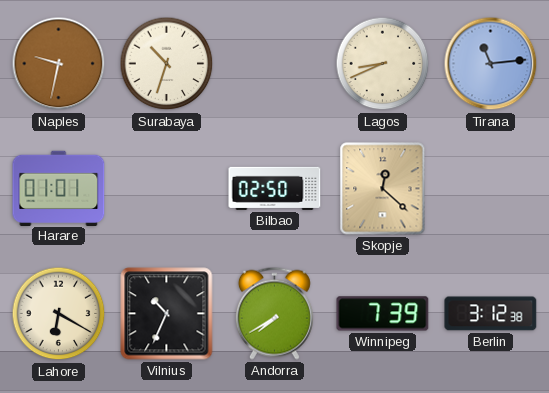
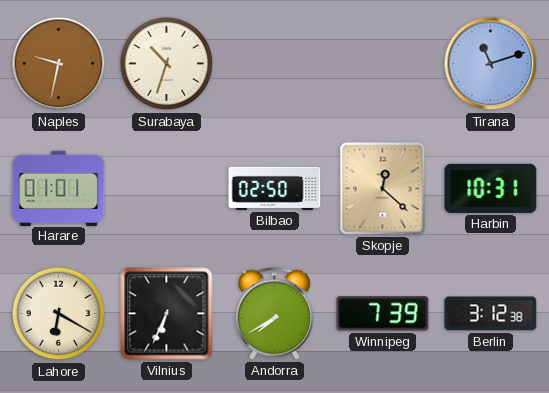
Lagos: 8:41 -> none
Tirana: 11:14 -> 11:12
Harbin: none -> 10:31
Vilnius: 10:34 -> 6:34
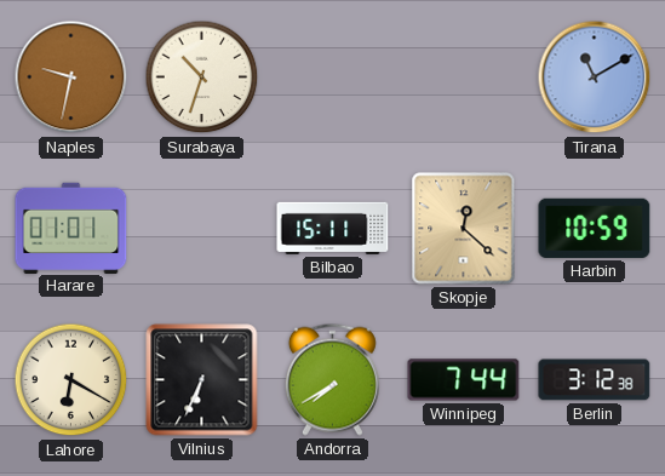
Tirana: 11:12 -> 11:10
Bilbao: 02:50 -> 15:11
Harbin: 10:31 -> 10:59
Winnipeg: 7:39 -> 7:44
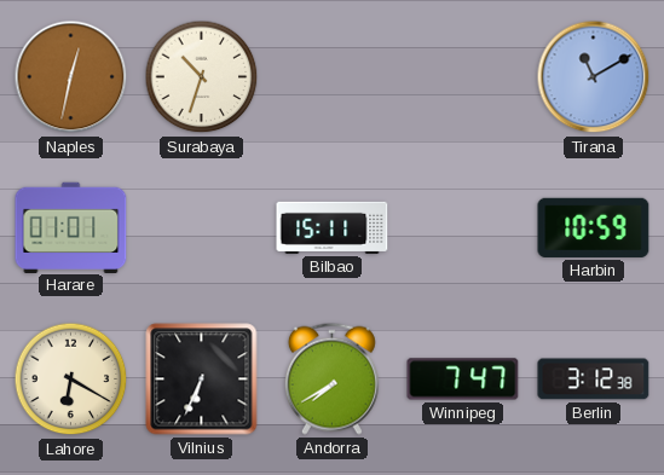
Naples: 9:32 -> 12:32
Skopje: 12:22 -> none
Winnipeg: 7:44 -> 7:47
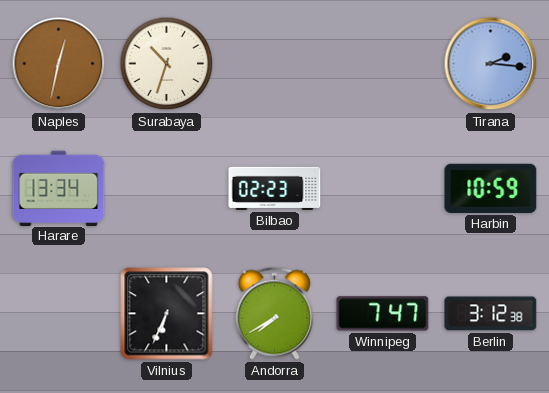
Tirana: 11:10 -> 2:16
Harare: 01:01 -> 13:34
Bilbao: 15:11 -> 02:23
Lahore: 6:20 -> none
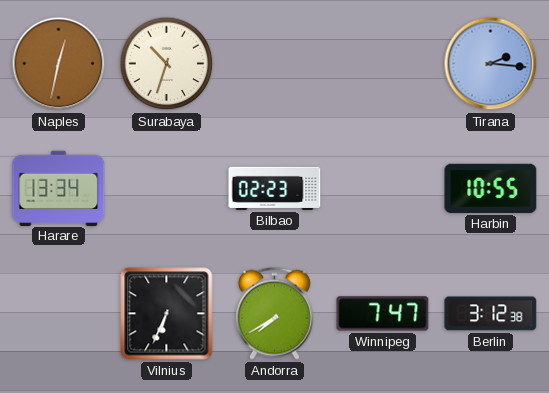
Harbin: 10:59 -> 10:55
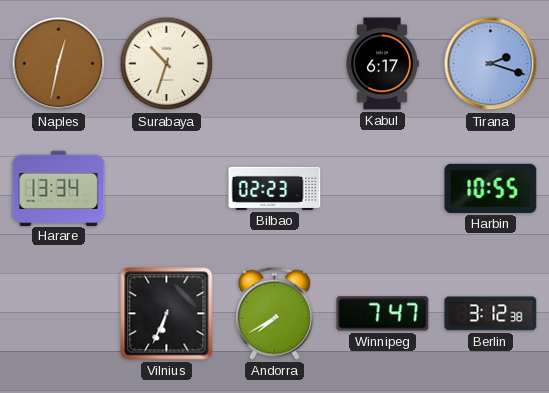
Kabul: none -> 6:17
Tirana: 2:16 -> 2:18
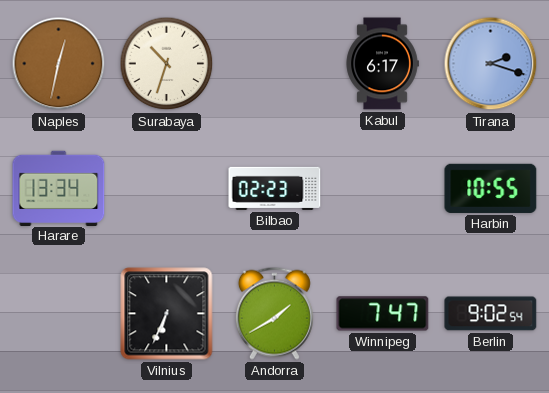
Andorra: 7:40 -> 1:40
Berlin: 3:12 -> 9:02
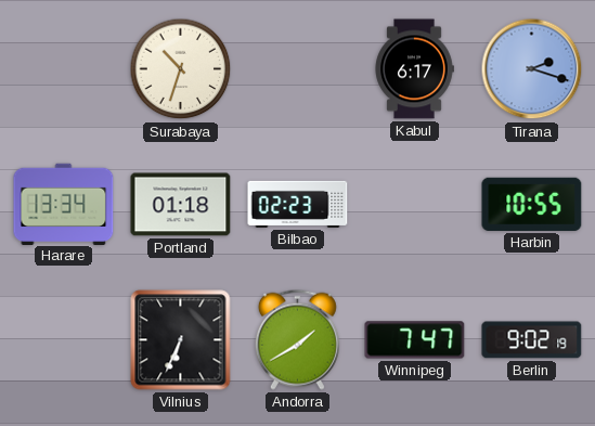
Naples: 12:32 -> none
Portland: none -> 01:18
Berlin: 9:02:54 -> 9:02:19
